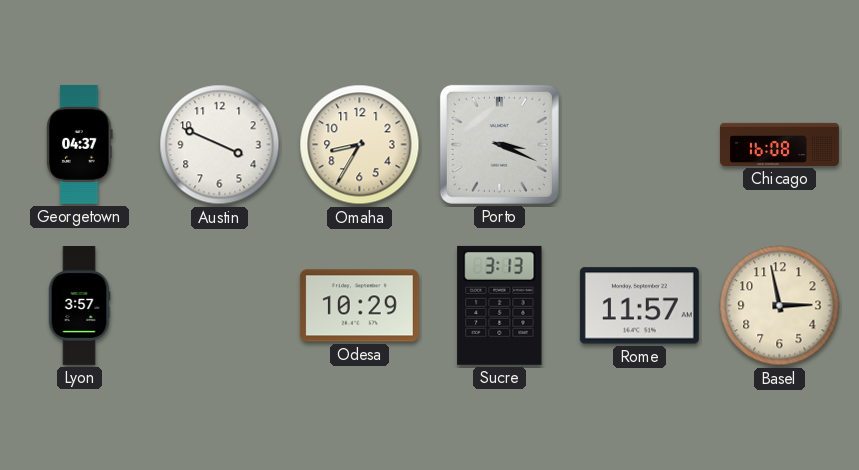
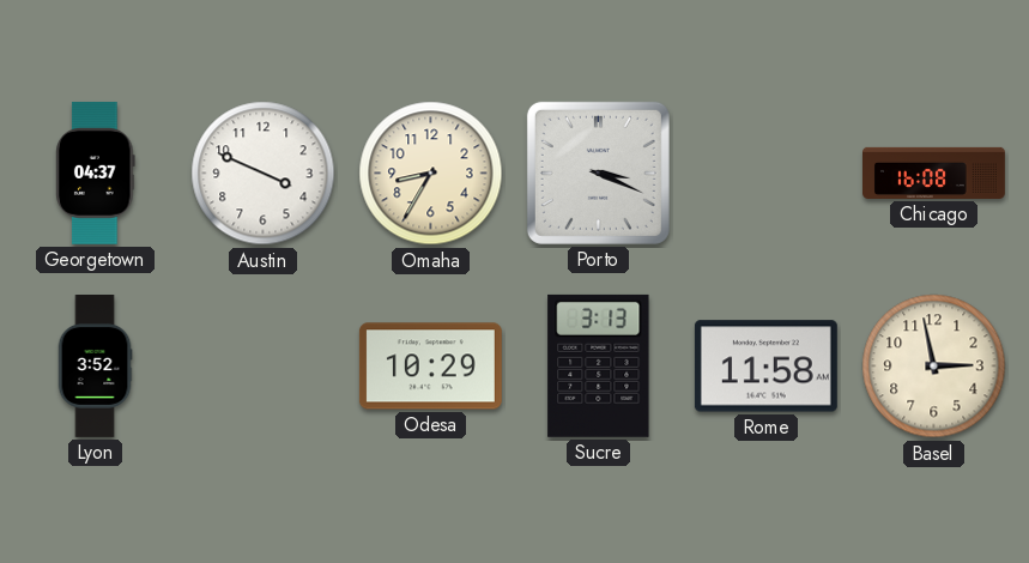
Lyon: 3:57 -> 3:52
Rome: 11:57 -> 11:58
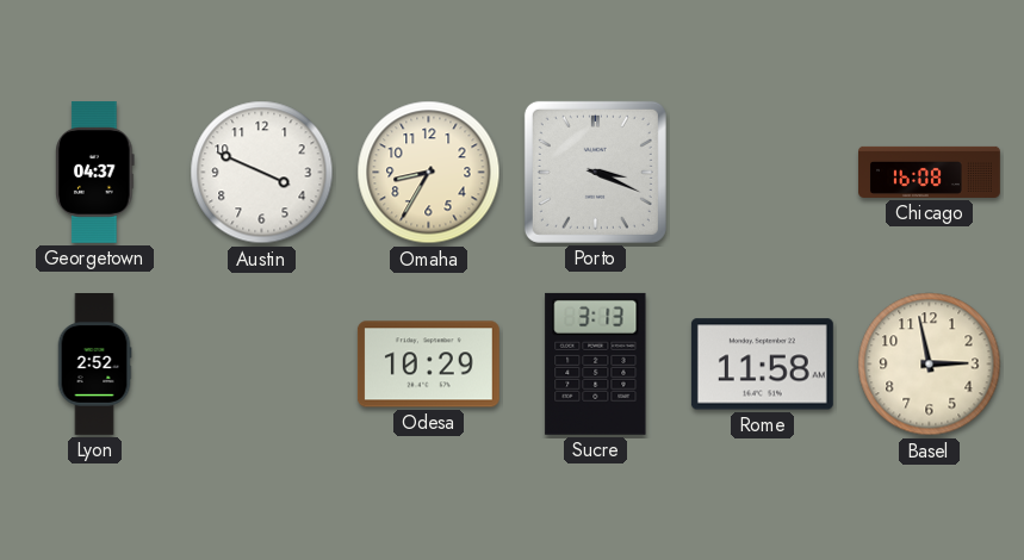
Lyon: 3:52 -> 2:52
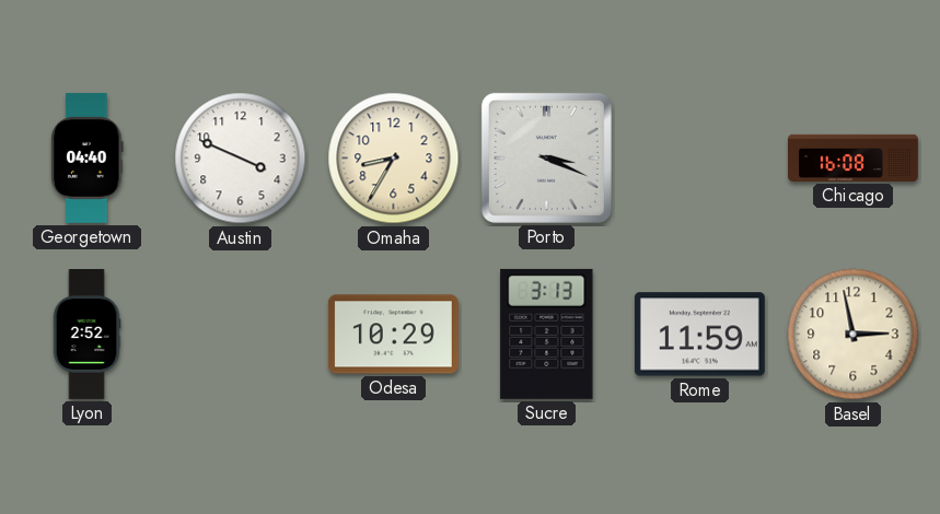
Georgetown: 04:37 -> 04:40
Rome: 11:58 -> 11:59
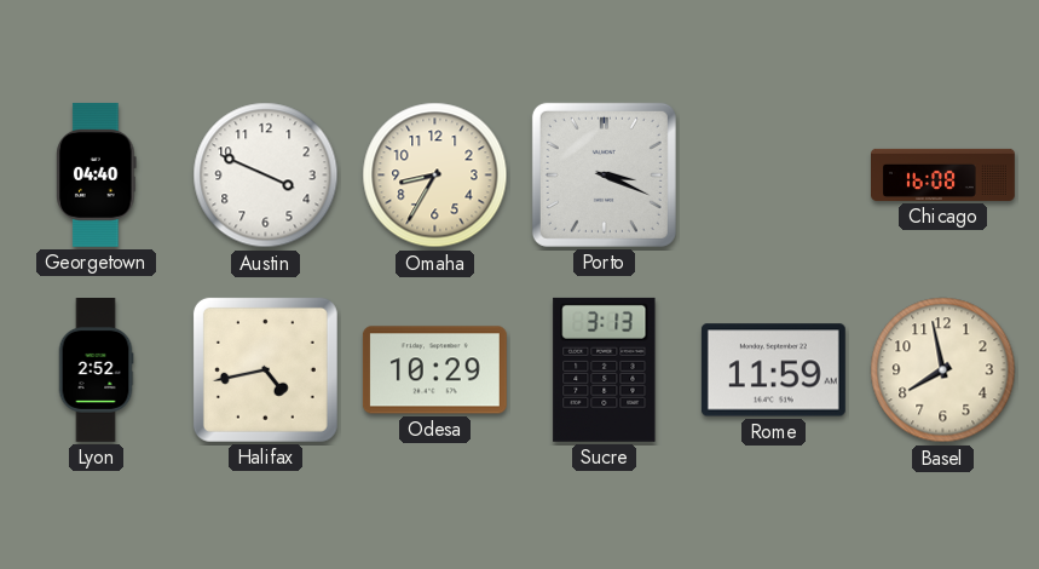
Halifax: none -> 4:43
Basel: 2:58 -> 7:58
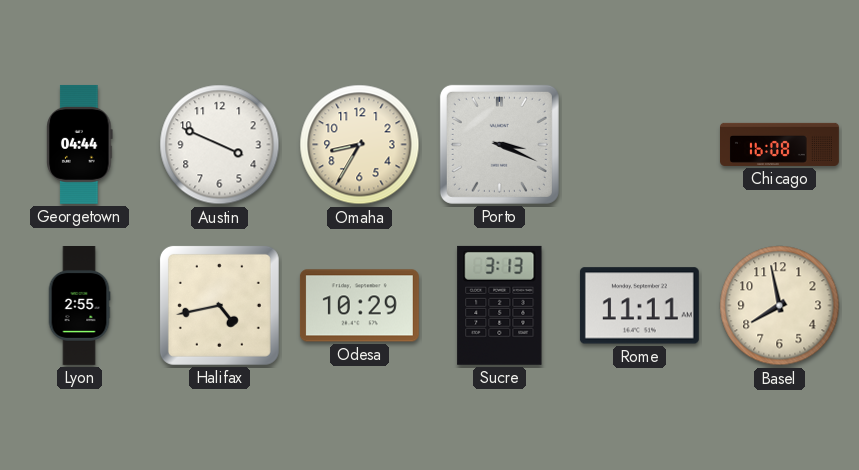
Georgetown: 04:40 -> 04:44
Lyon: 2:52 -> 2:55
Rome: 11:59 -> 11:11
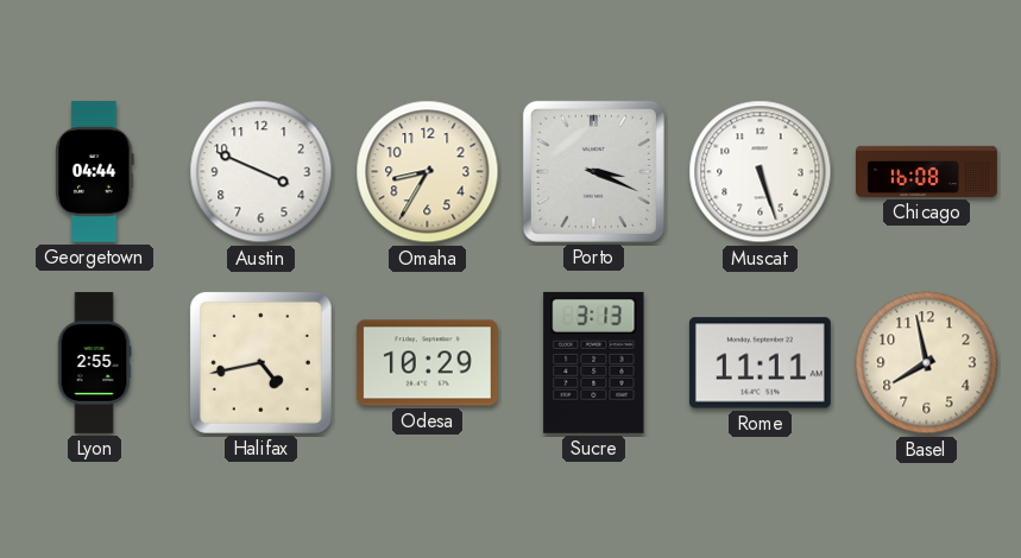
Muscat: none -> 5:27
